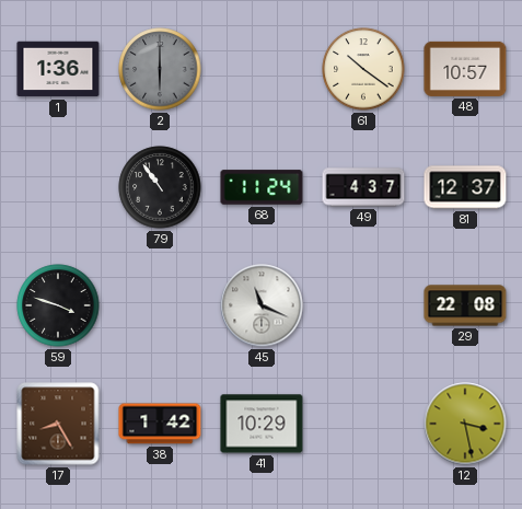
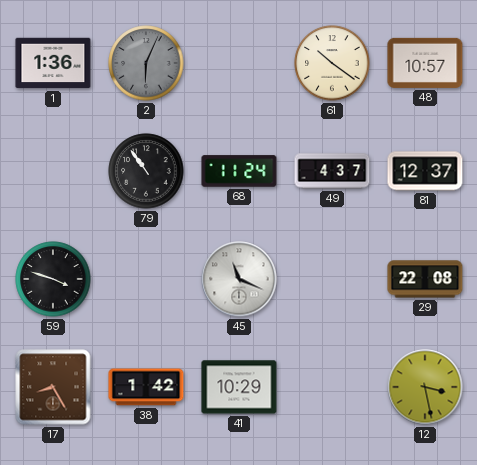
2: 6:00 -> 6:04
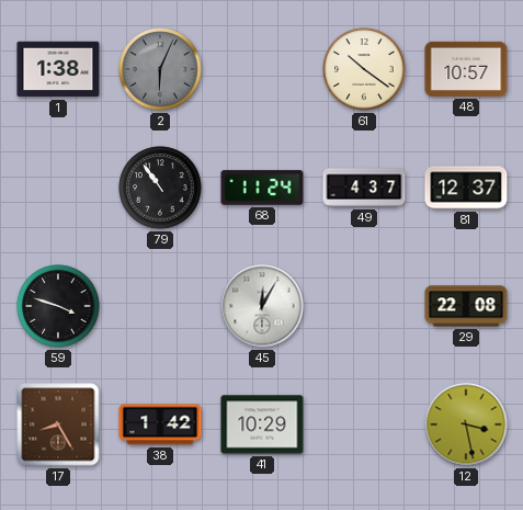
1: 1:36 -> 1:38
45: 11:19 -> 12:05
